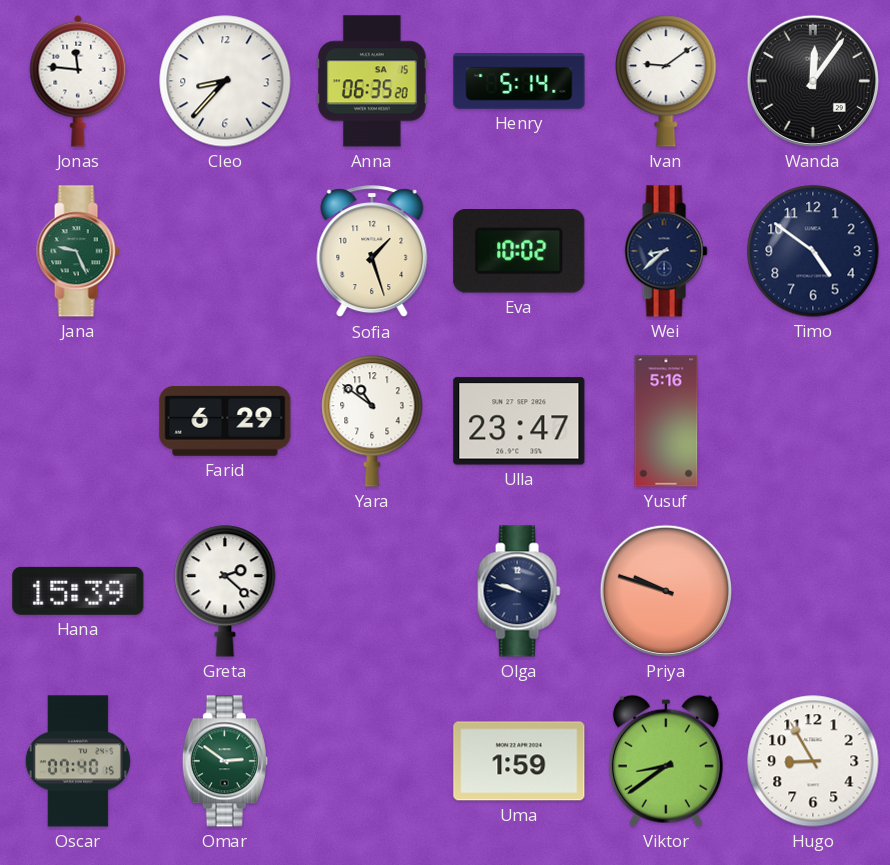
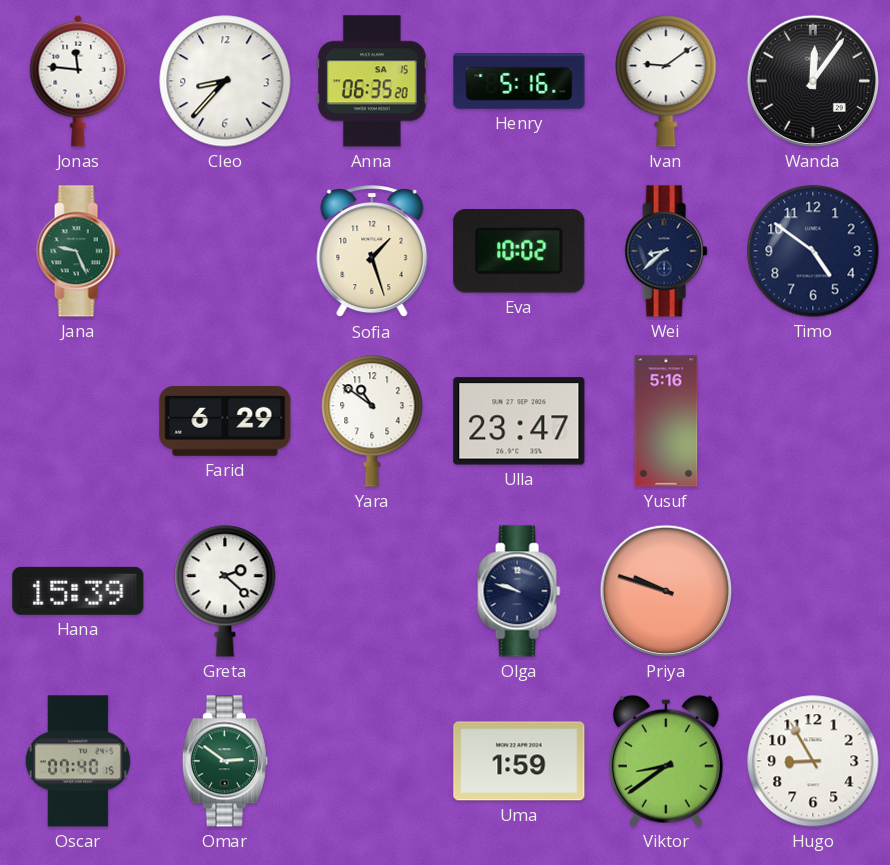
Henry: 5:14 -> 5:16
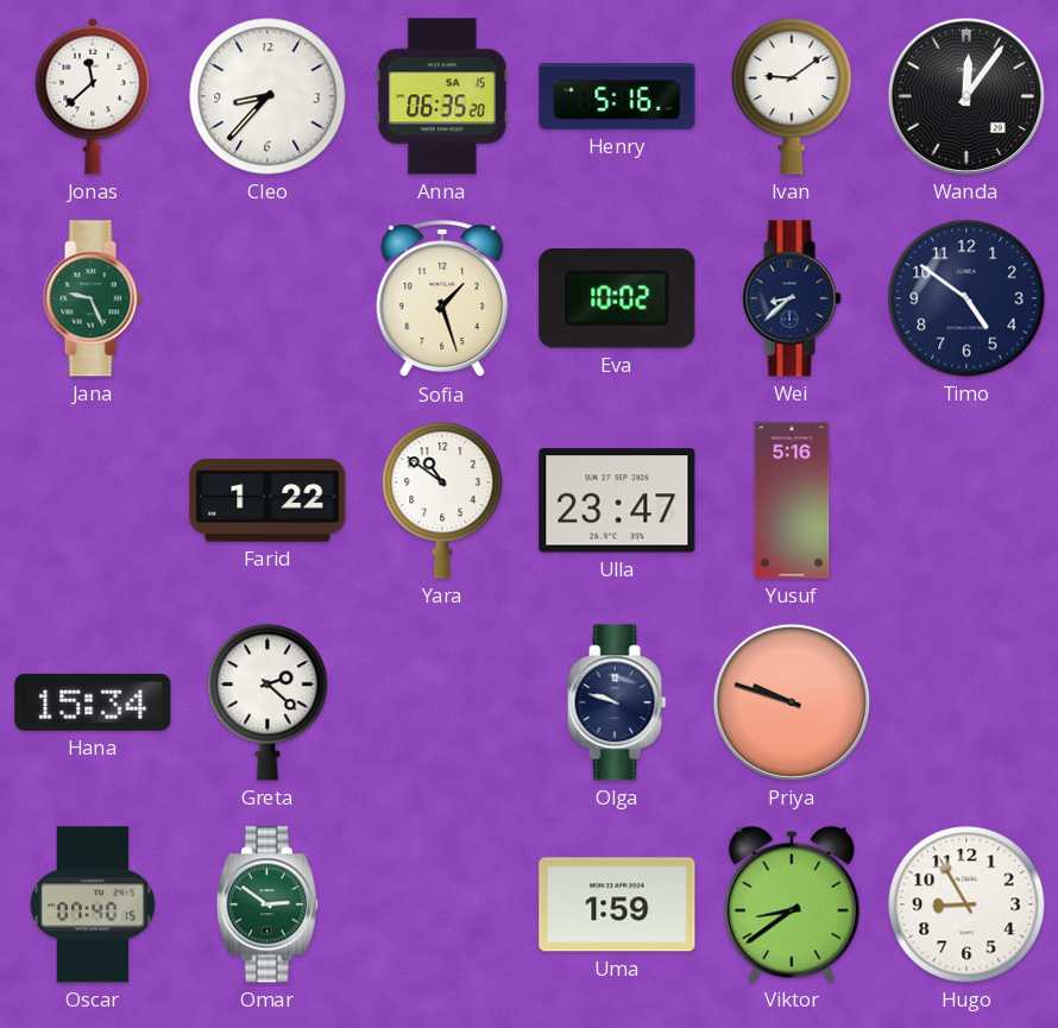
Jonas: 11:46 -> 11:38
Farid: 6:29 -> 1:22
Hana: 15:39 -> 15:34
